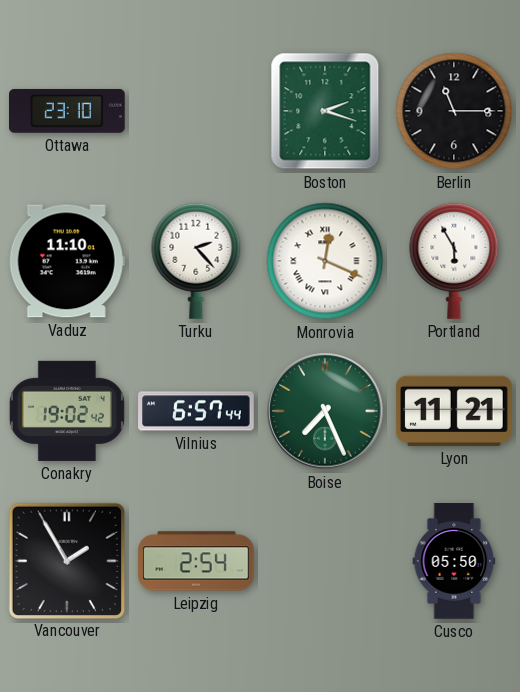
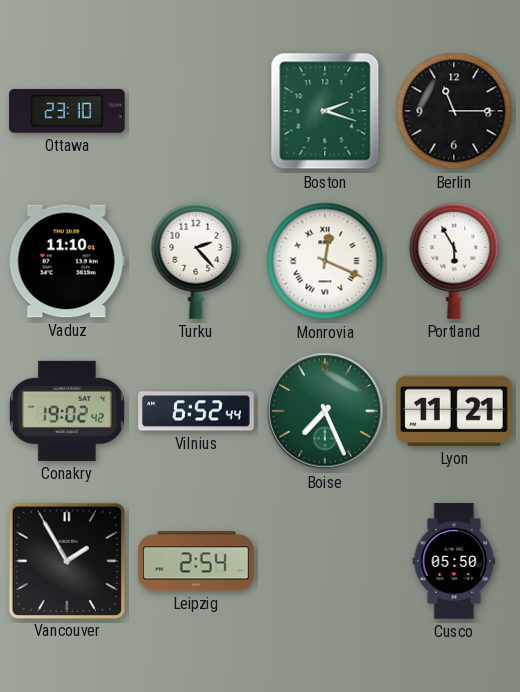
Vilnius: 6:57 -> 6:52
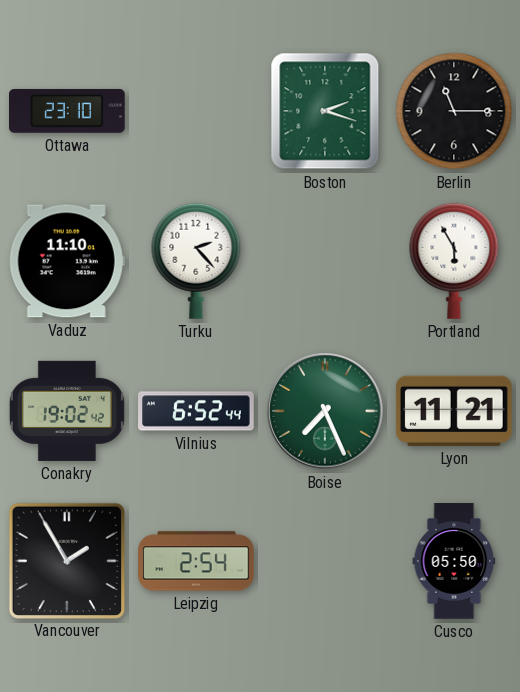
Monrovia: 12:19 -> none
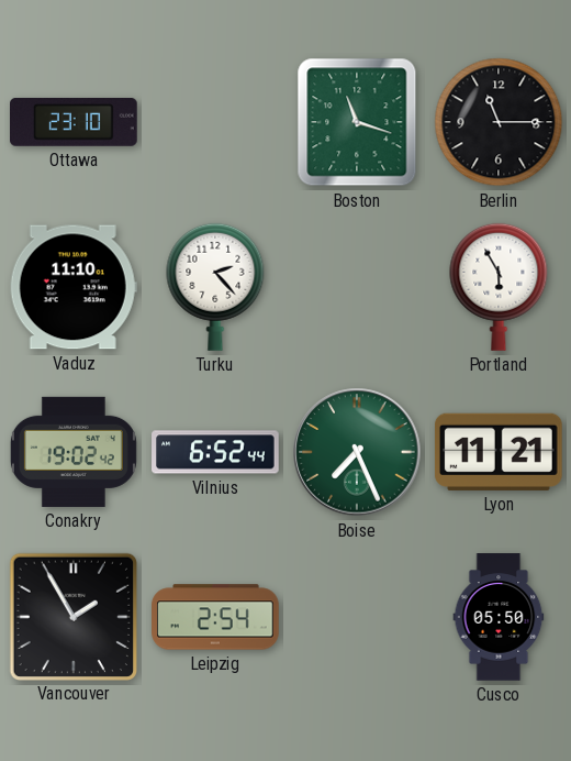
Boston: 2:18 -> 11:18
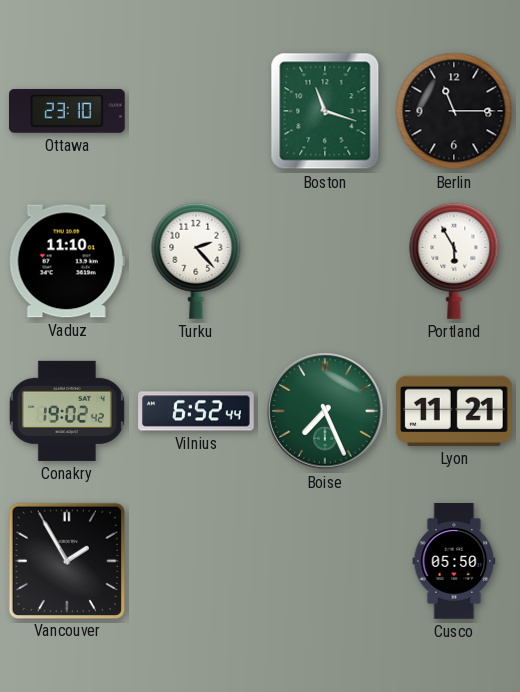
Leipzig: 2:54 -> none
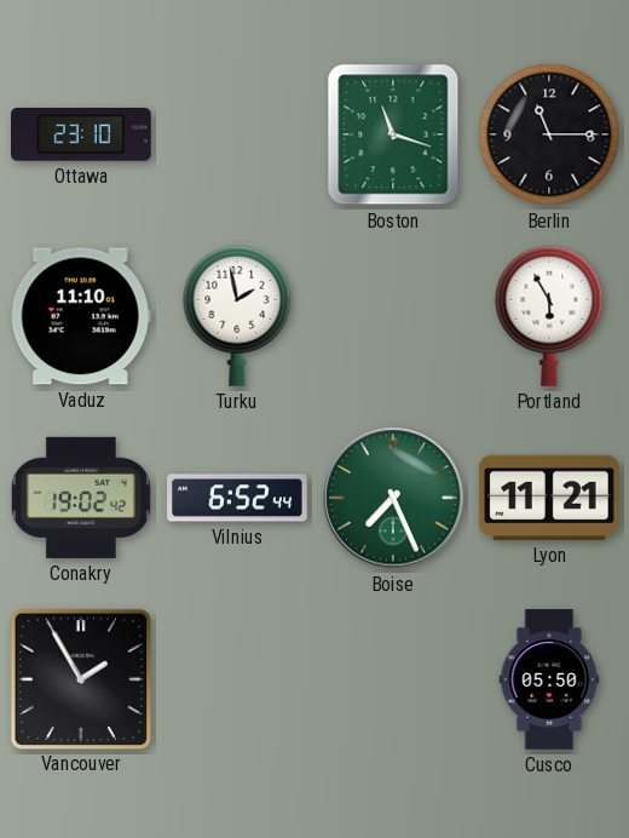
Turku: 2:23 -> 1:58
